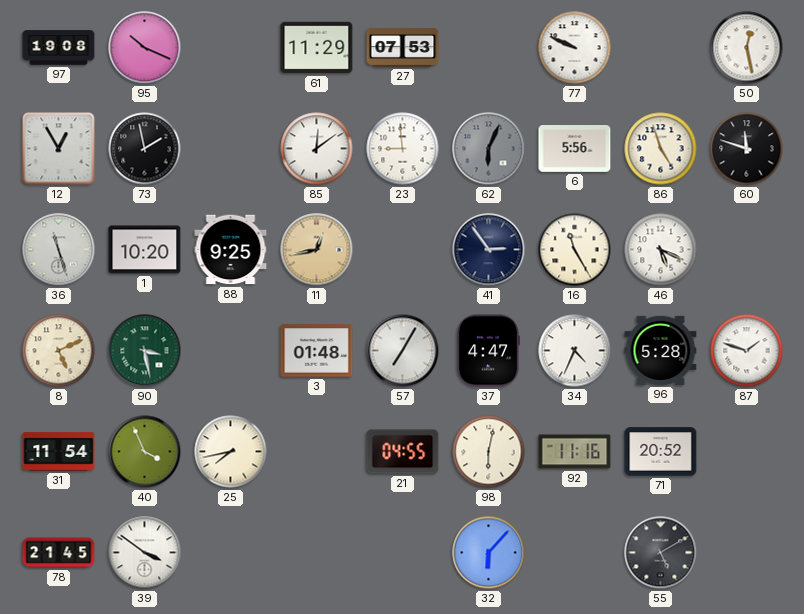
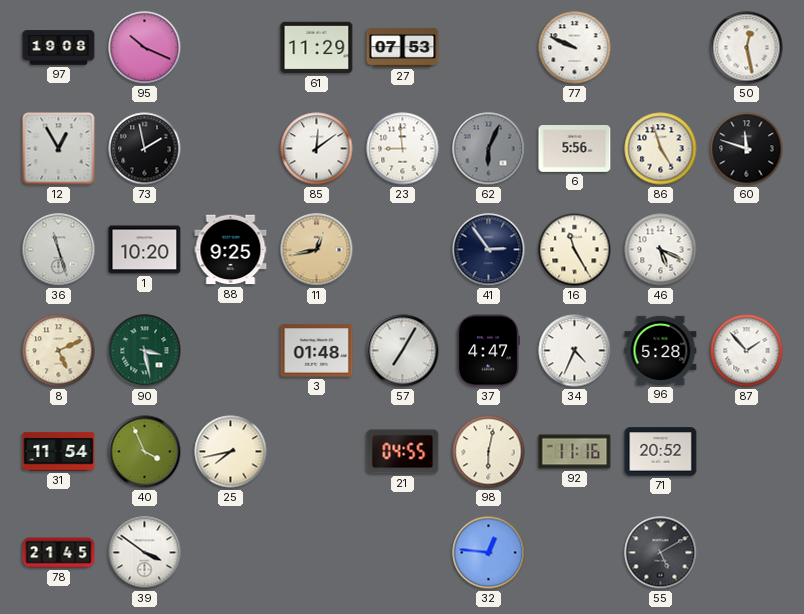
87: 1:48 -> 1:53
32: 6:07 -> 12:46
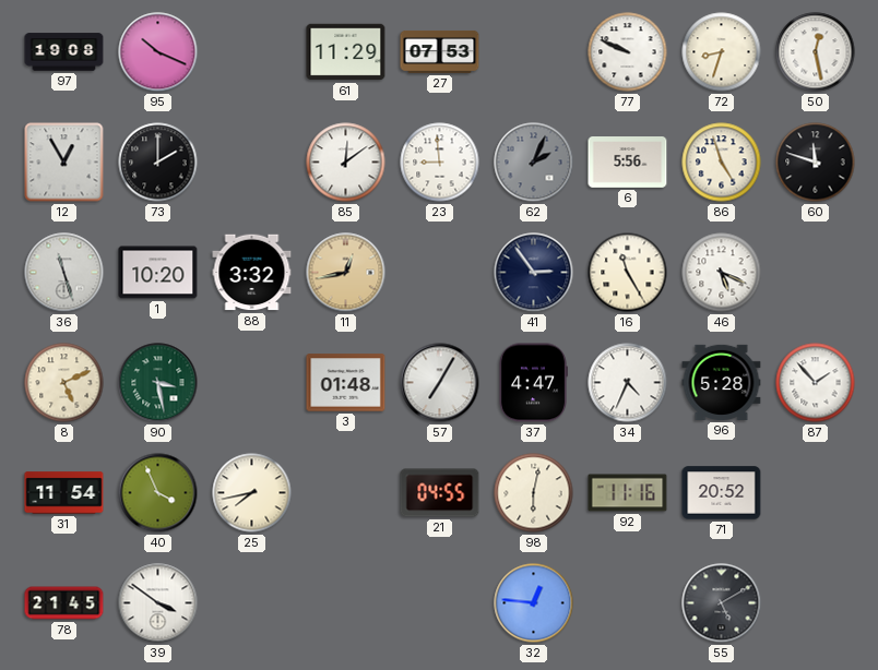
72: none -> 8:33
73: 1:58 -> 2:00
62: 6:04 -> 2:04
88: 9:25 -> 3:32
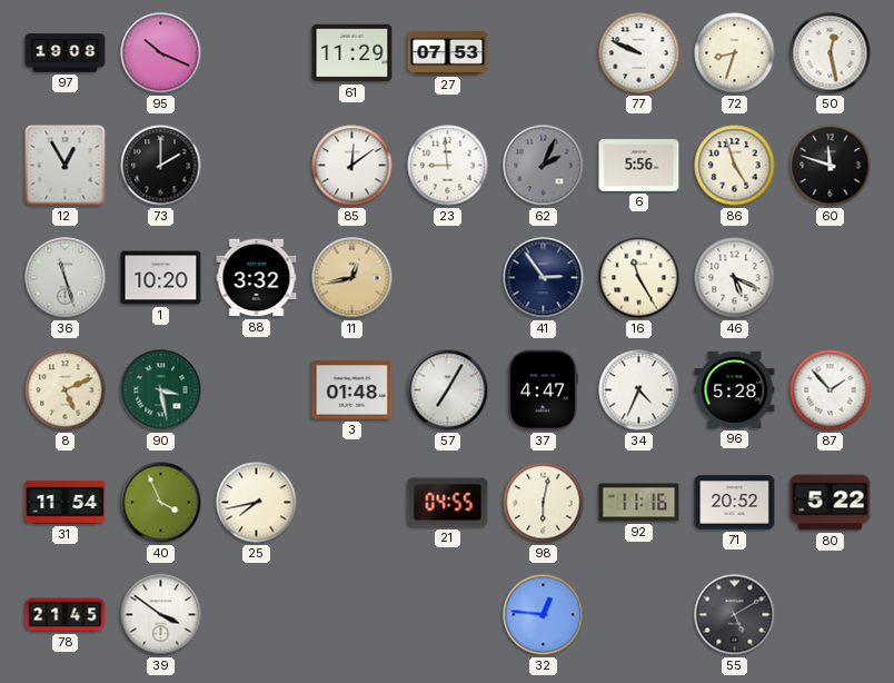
80: none -> 5:22
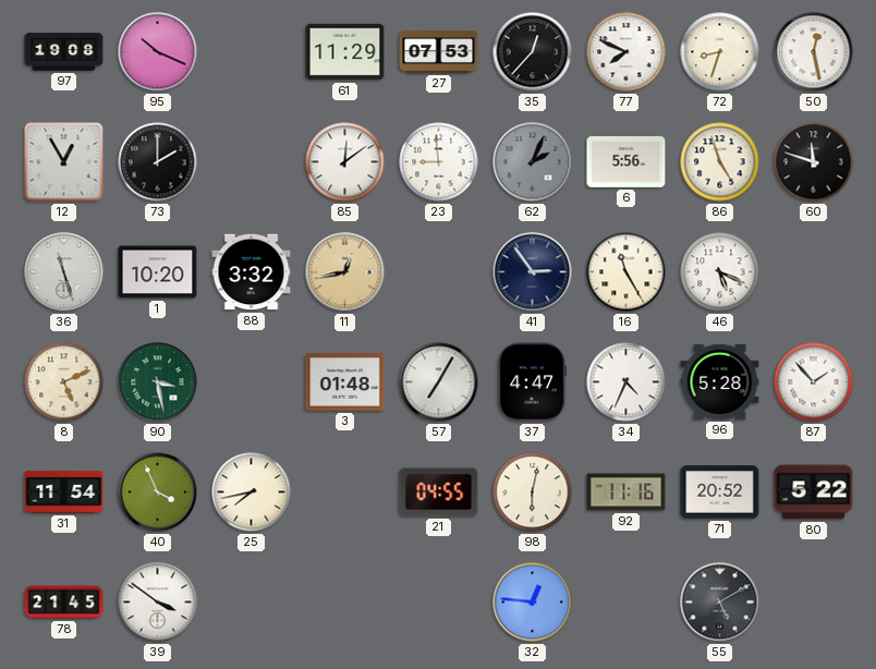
35: none -> 12:37
77: 9:49 -> 7:49
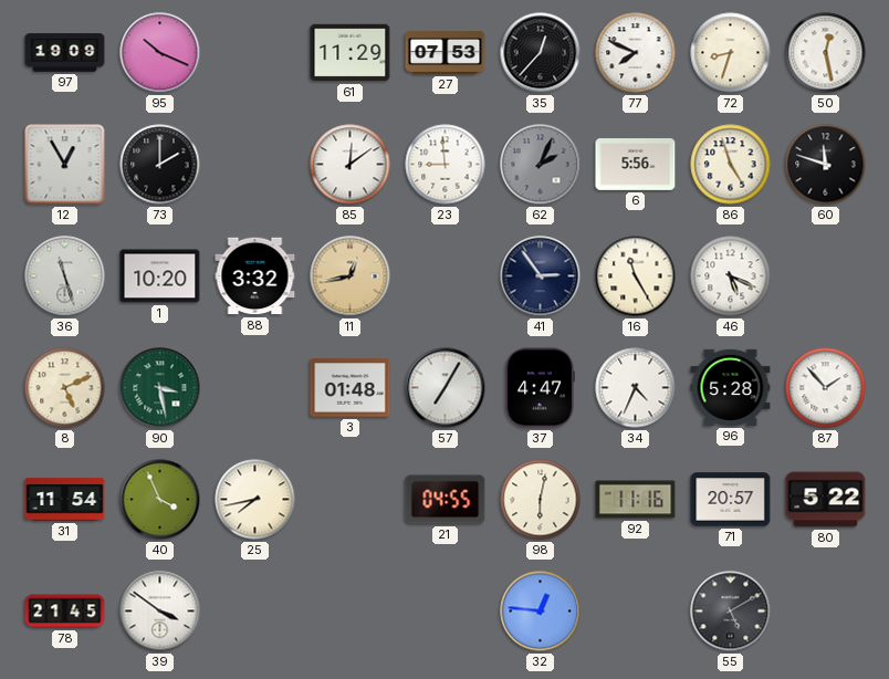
97: 19:08 -> 19:09
71: 20:52 -> 20:57
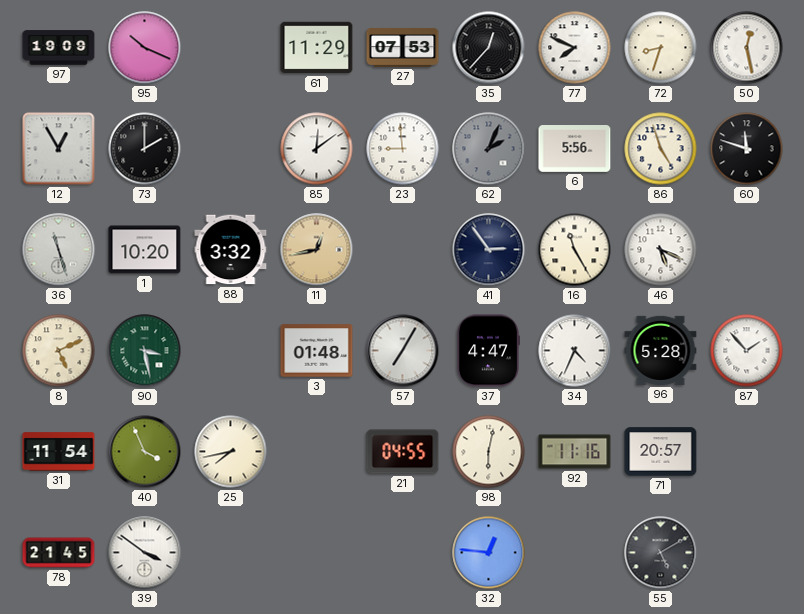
80: 5:22 -> none
